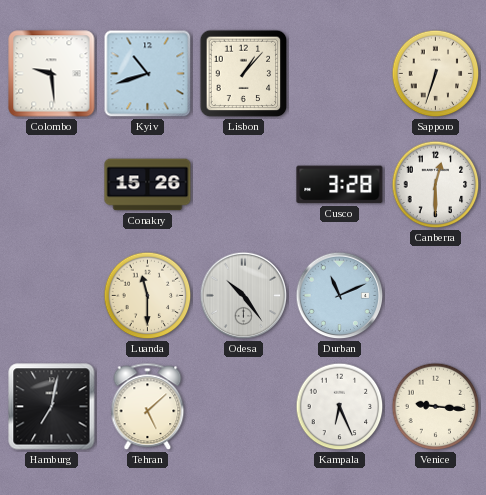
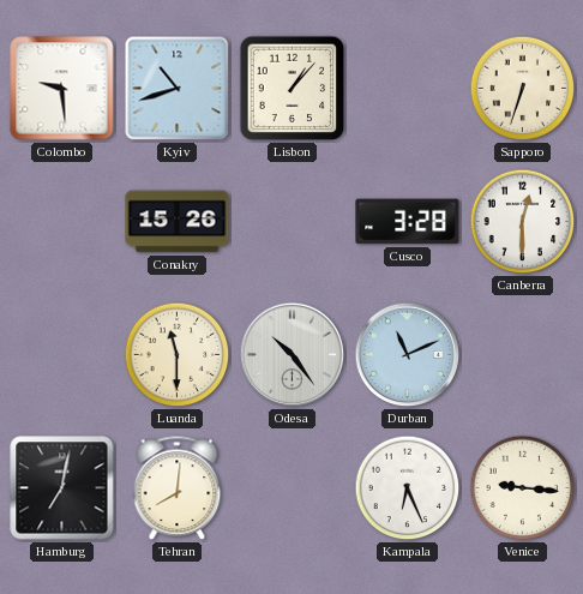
Tehran: 5:08 -> 8:01
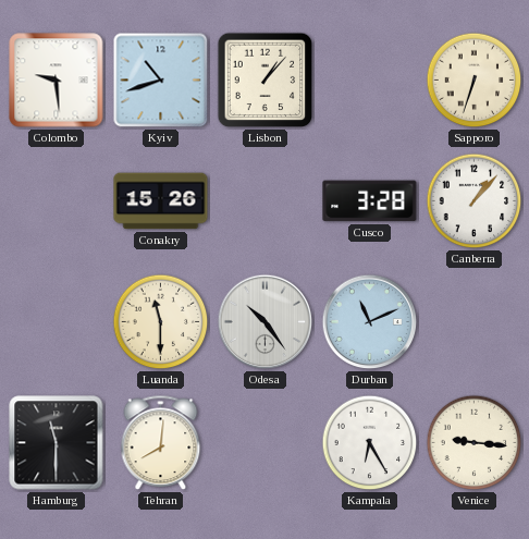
Canberra: 12:30 -> 1:07
Hamburg: 7:02 -> 11:30
Kampala: 6:26 -> 6:25
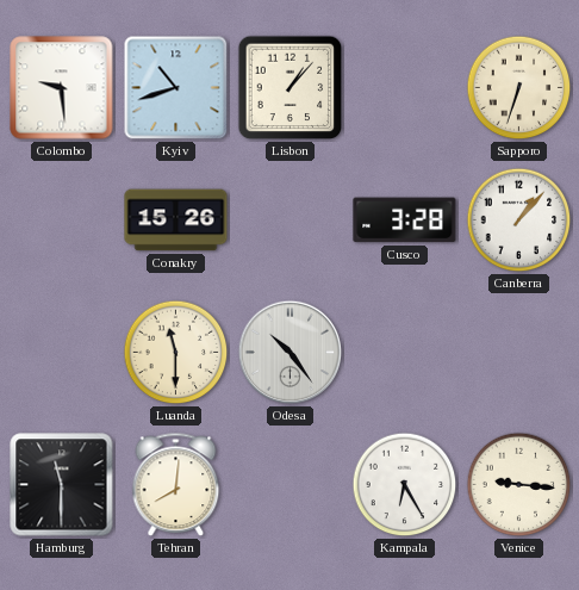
Durban: 11:11 -> none
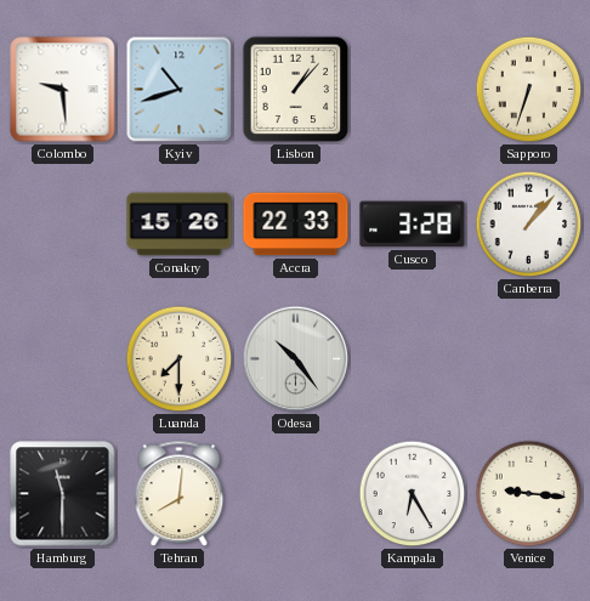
Accra: none -> 22:33
Luanda: 11:30 -> 7:30
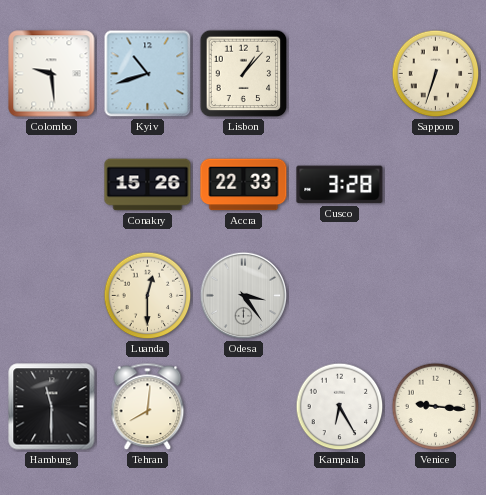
Canberra: 1:07 -> none
Luanda: 7:30 -> 12:30
Odesa: 10:24 -> 3:24
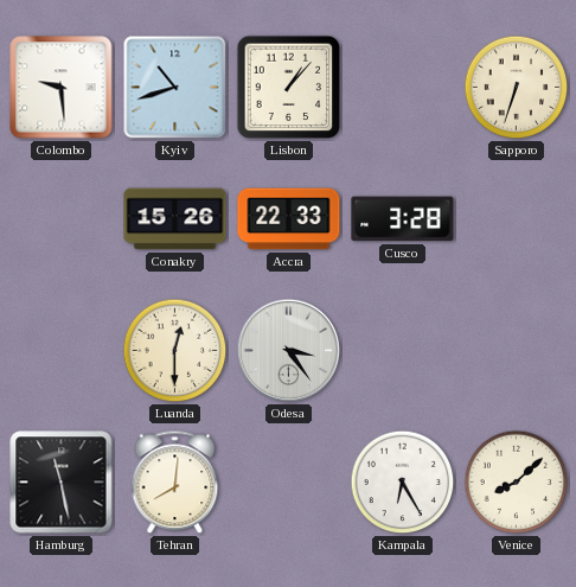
Hamburg: 11:30 -> 11:28
Venice: 9:16 -> 8:08
